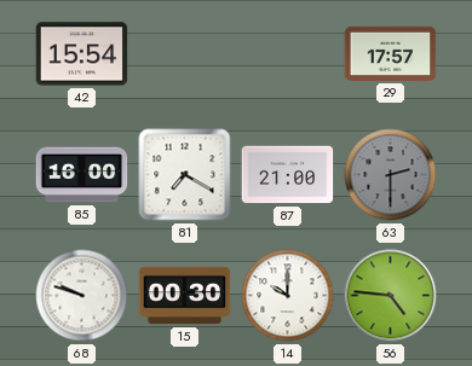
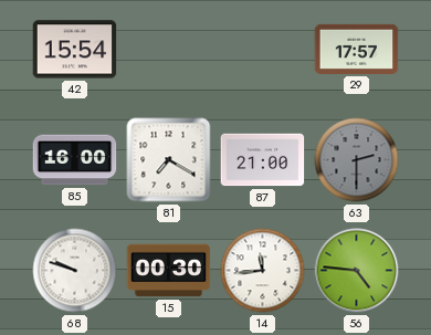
14: 10:00 -> 11:44
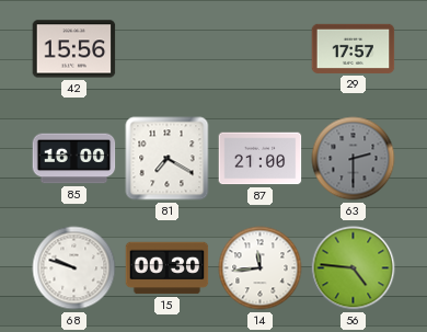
42: 15:54 -> 15:56
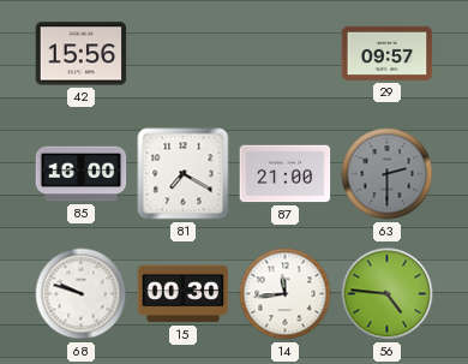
29: 17:57 -> 09:57
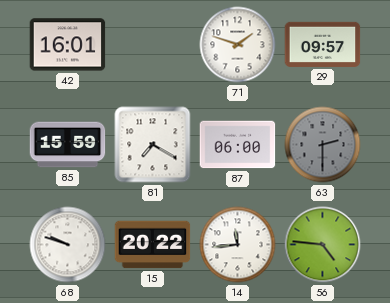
42: 15:56 -> 16:01
71: none -> 1:48
85: 16:00 -> 15:59
87: 21:00 -> 06:00
15: 00:30 -> 20:22
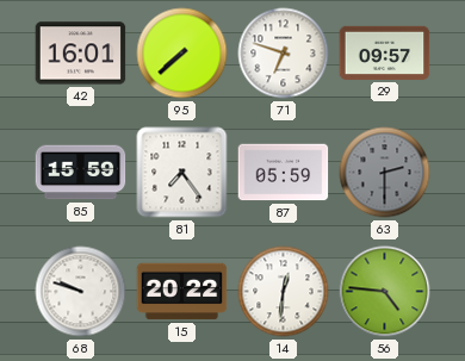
95: none -> 7:38
71: 1:48 -> 6:48
81: 7:20 -> 7:24
87: 06:00 -> 05:59
14: 11:44 -> 12:31
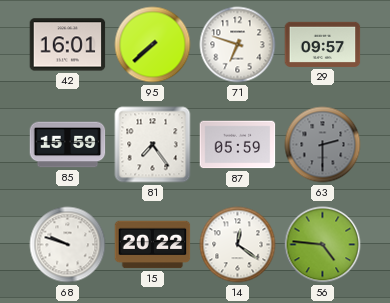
14: 12:31 -> 12:21
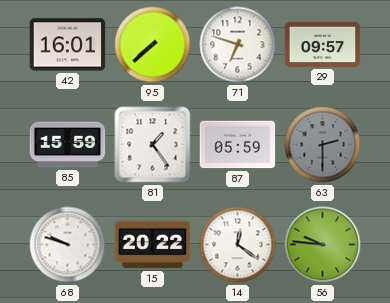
81: 7:24 -> 1:24
56: 4:46 -> 9:46
